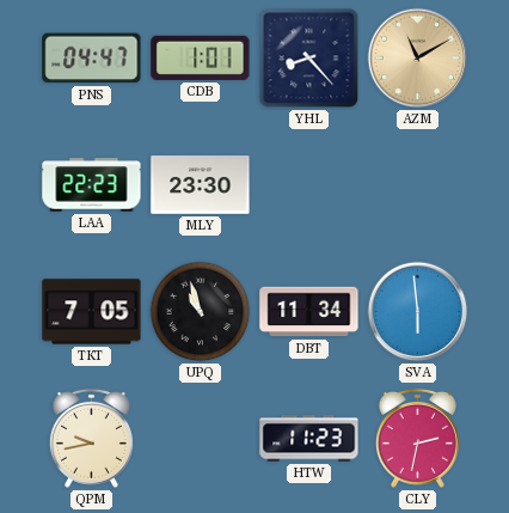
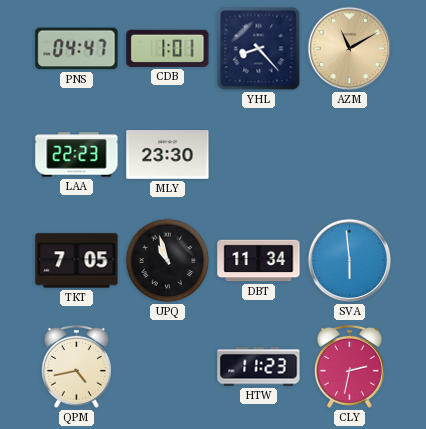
QPM: 9:43 -> 4:43
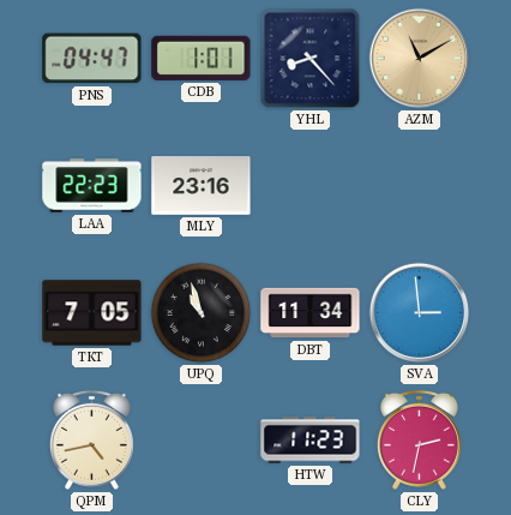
MLY: 23:30 -> 23:16
SVA: 5:59 -> 2:59
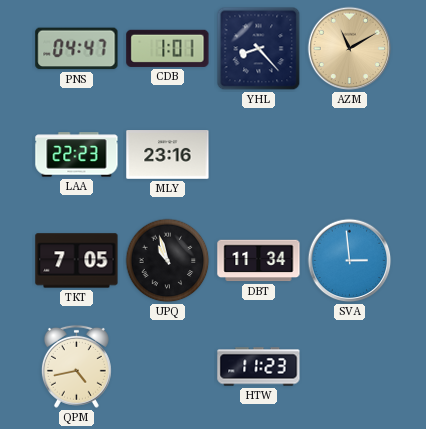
CLY: 2:32 -> none
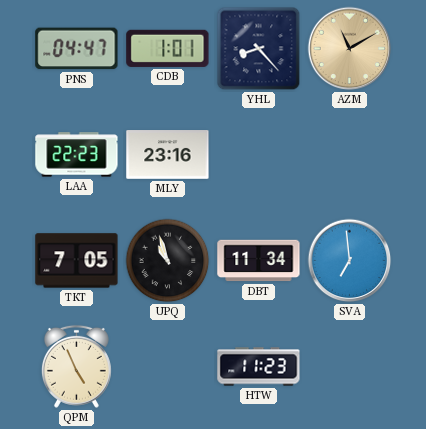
SVA: 2:59 -> 6:59
QPM: 4:43 -> 4:56
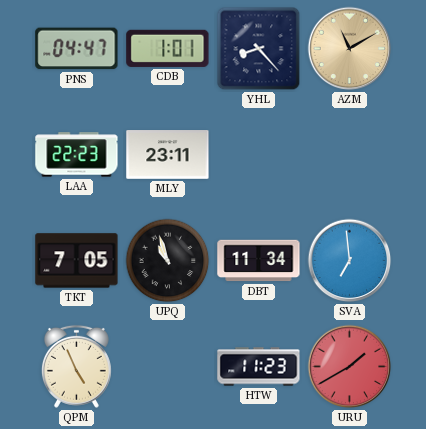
MLY: 23:16 -> 23:11
URU: none -> 1:40
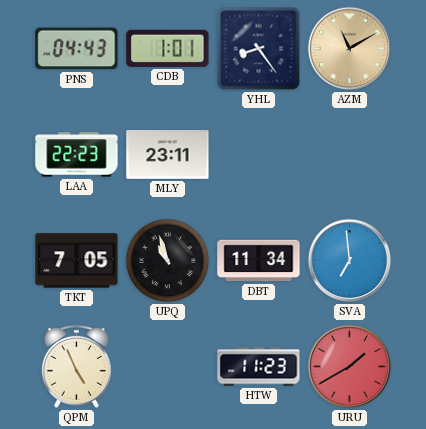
PNS: 04:47 -> 04:43
YHL: 8:23 -> 8:24
